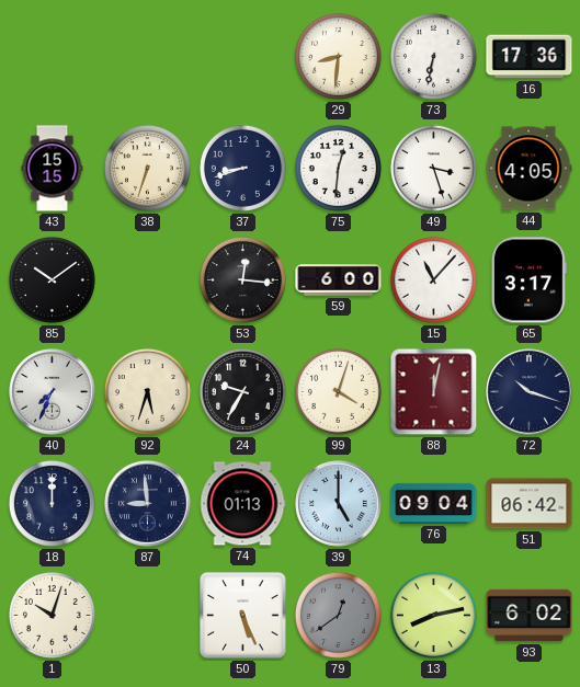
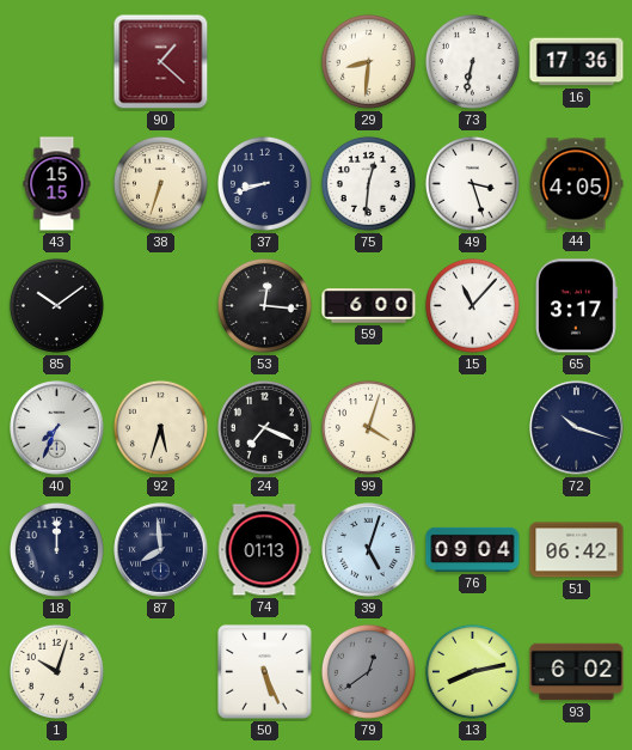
90: none -> 1:22
24: 9:35 -> 7:19
88: 12:02 -> none
87: 8:59 -> 7:59
39: 5:00 -> 5:03
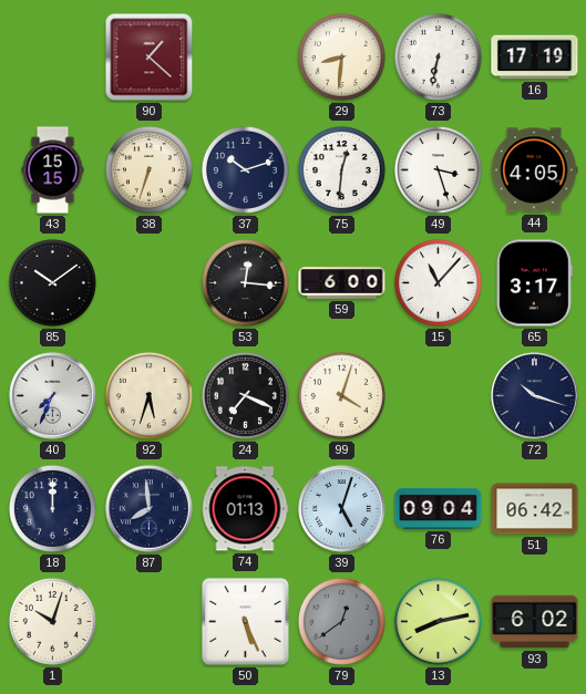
16: 17:36 -> 17:19
37: 8:42 -> 10:12
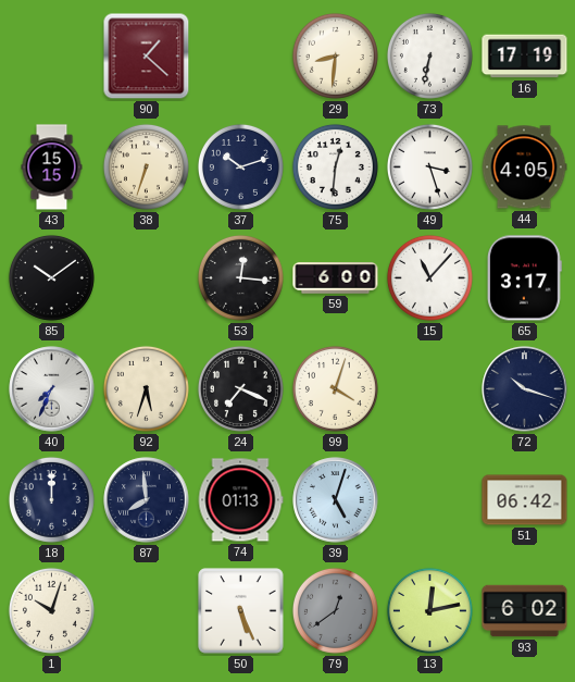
76: 09:04 -> none
13: 8:13 -> 12:13
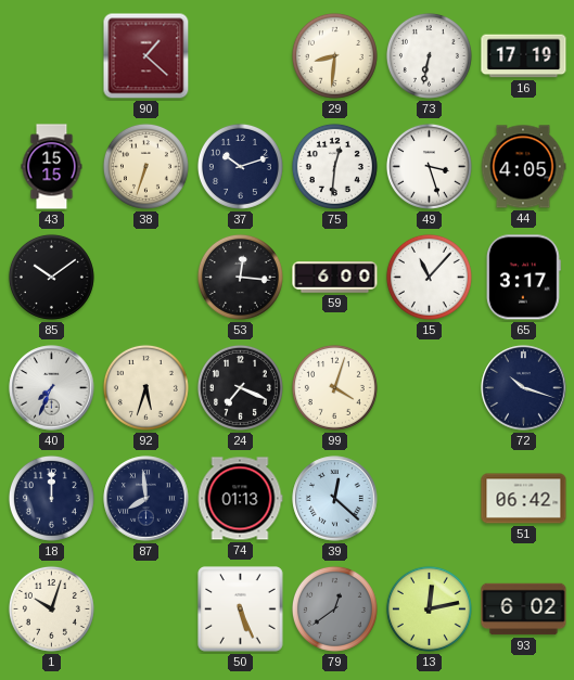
39: 5:03 -> 12:22
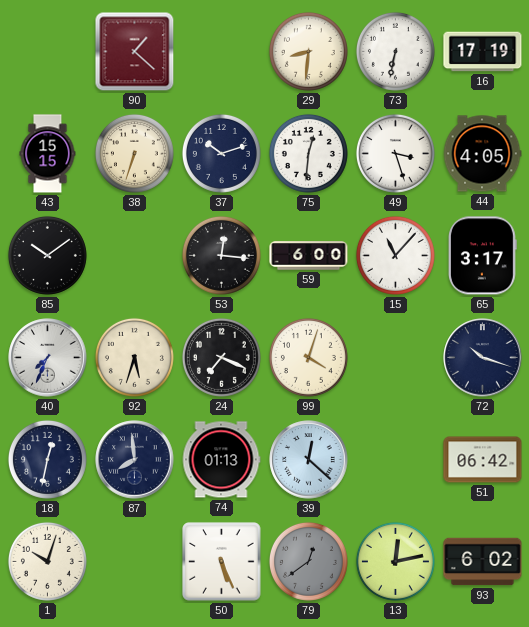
18: 12:00 -> 12:32
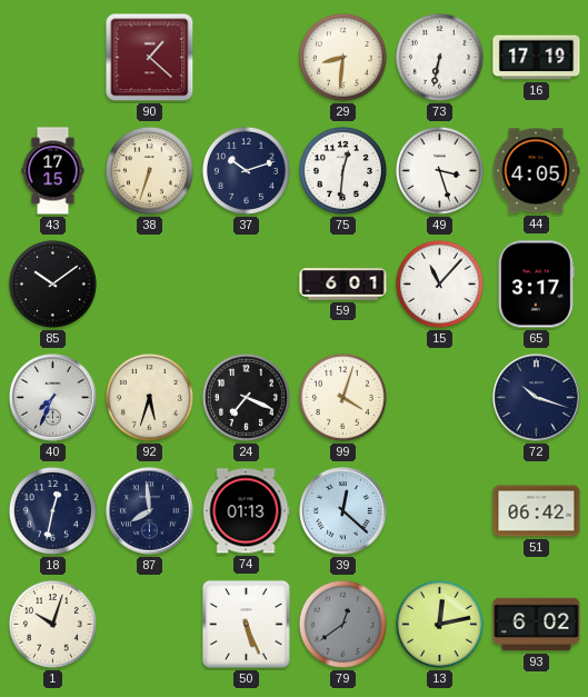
43: 15:15 -> 17:15
53: 12:16 -> none
59: 6:00 -> 6:01
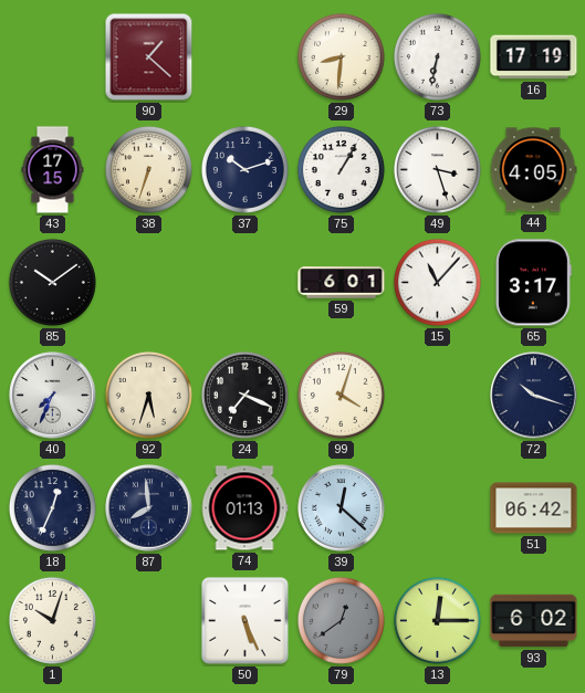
75: 12:31 -> 1:05
18: 12:32 -> 12:34
13: 12:13 -> 12:15
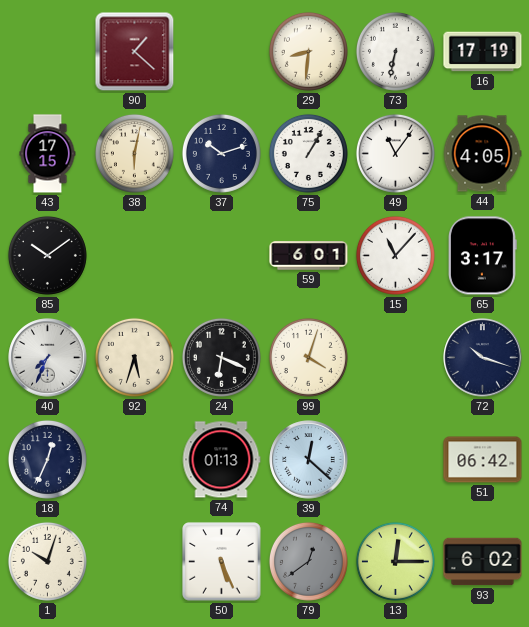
38: 6:33 -> 6:02
49: 3:27 -> 11:06
24: 7:19 -> 6:19
87: 7:59 -> none
